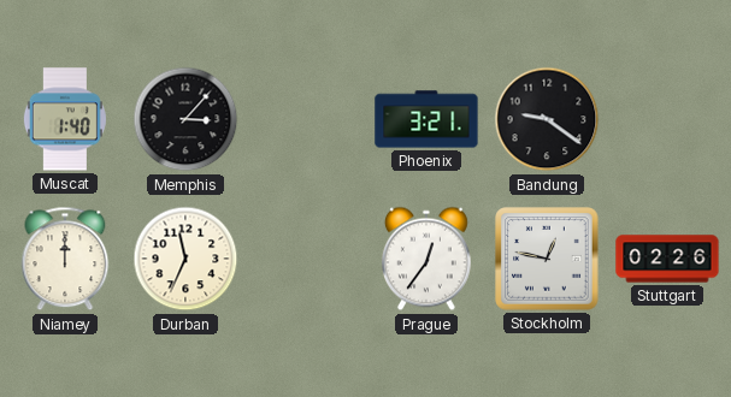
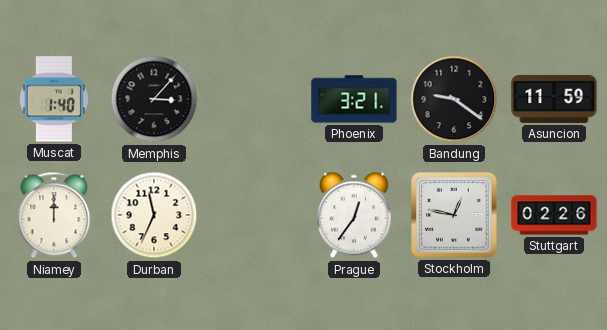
Asuncion: none -> 11:59
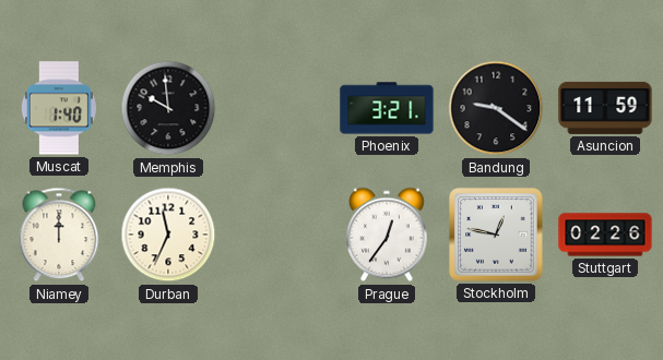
Memphis: 3:07 -> 9:59
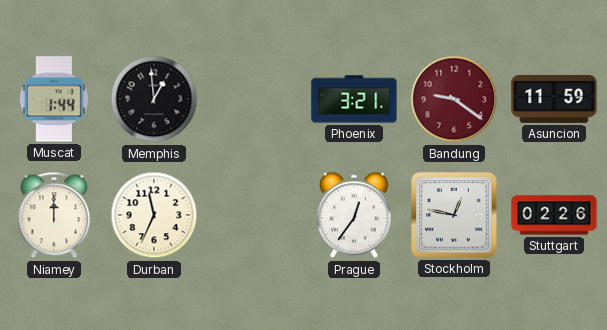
Muscat: 1:40 -> 1:44
Memphis: 9:59 -> 12:59
Bandung dial: black -> burgundy
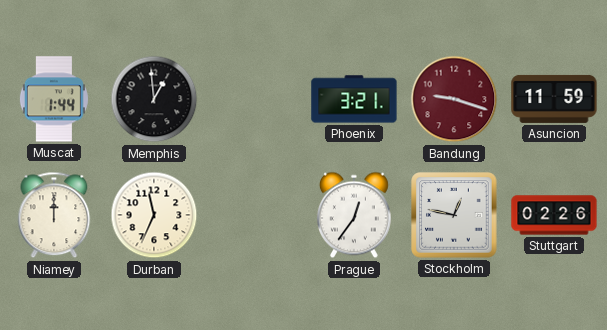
Bandung: 9:21 -> 9:18
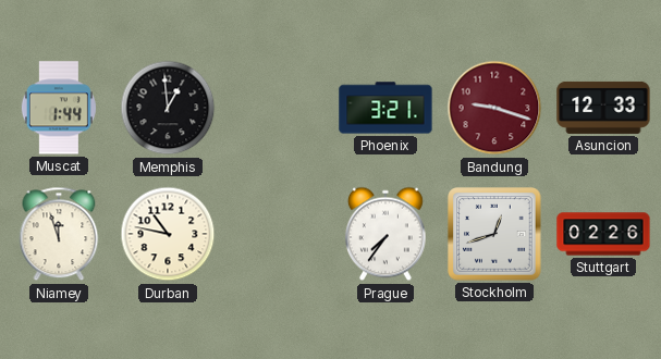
Asuncion: 11:59 -> 12:33
Niamey: 12:00 -> 11:57
Durban: 11:34 -> 10:47
Prague: 12:36 -> 7:36
Stockholm: 12:47 -> 12:42
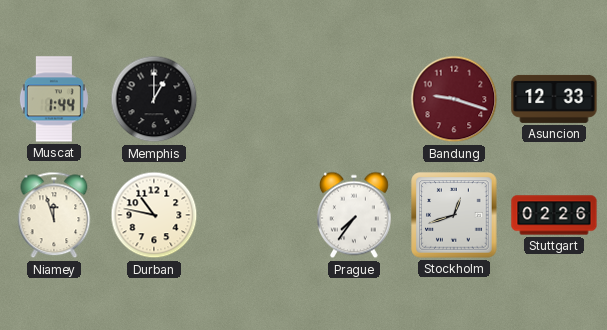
Memphis: 12:59 -> 1:00
Phoenix: 3:21 -> none
